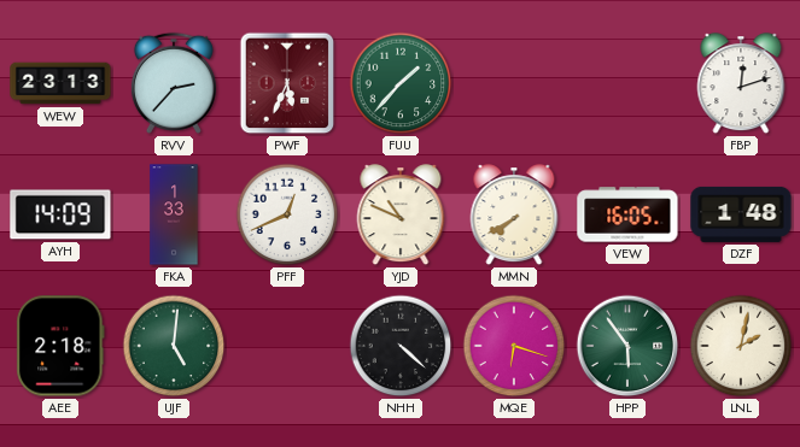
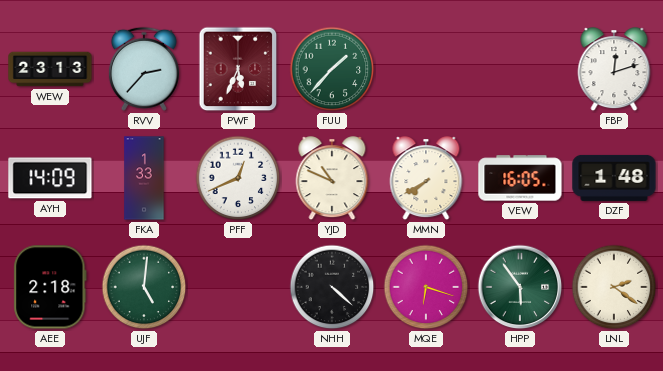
LNL: 2:02 -> 2:21
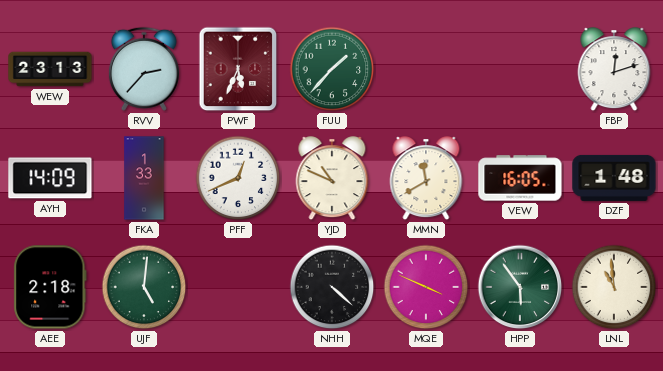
MMN: 7:40 -> 11:40
MQE: 6:18 -> 3:49
LNL: 2:21 -> 10:59
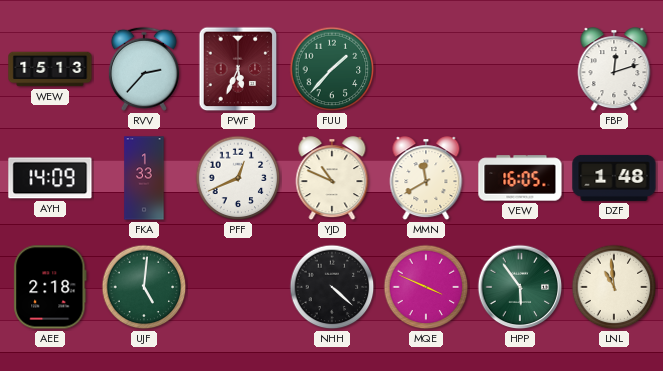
WEW: 23:13 -> 15:13
